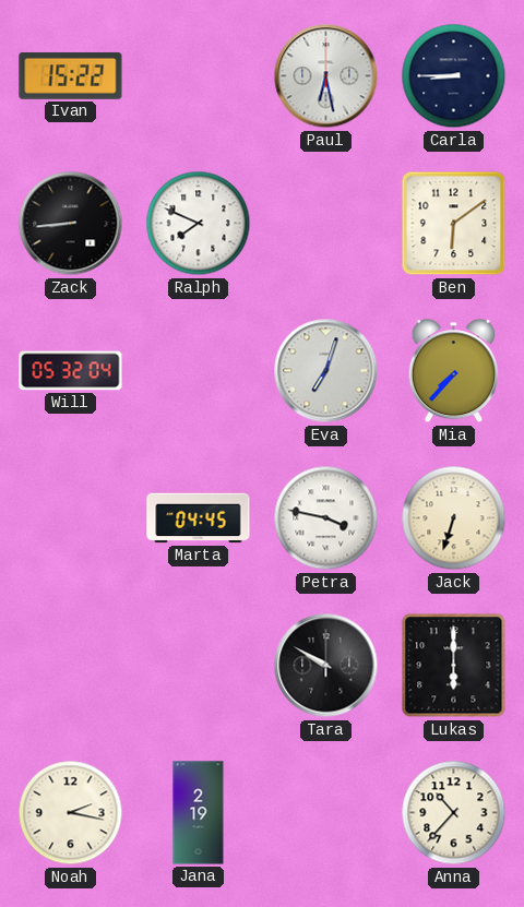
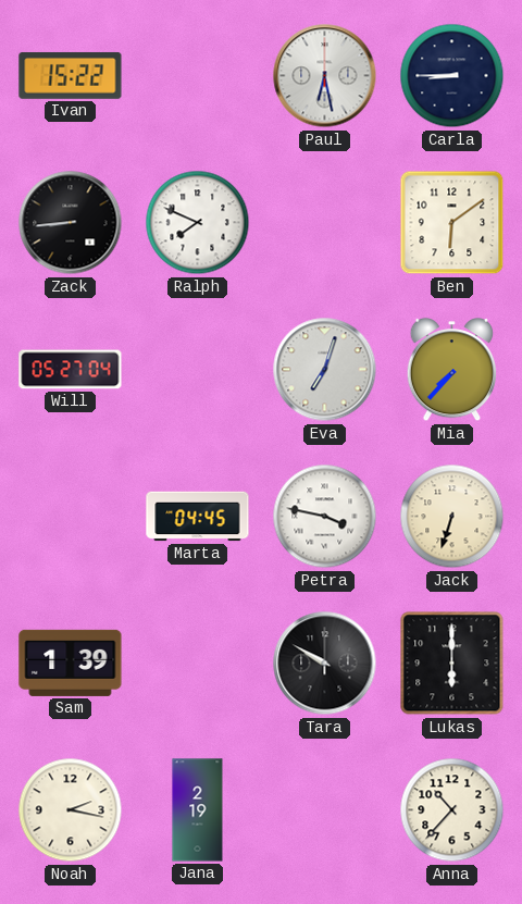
Will: 05:32 -> 05:27
Sam: none -> 1:39
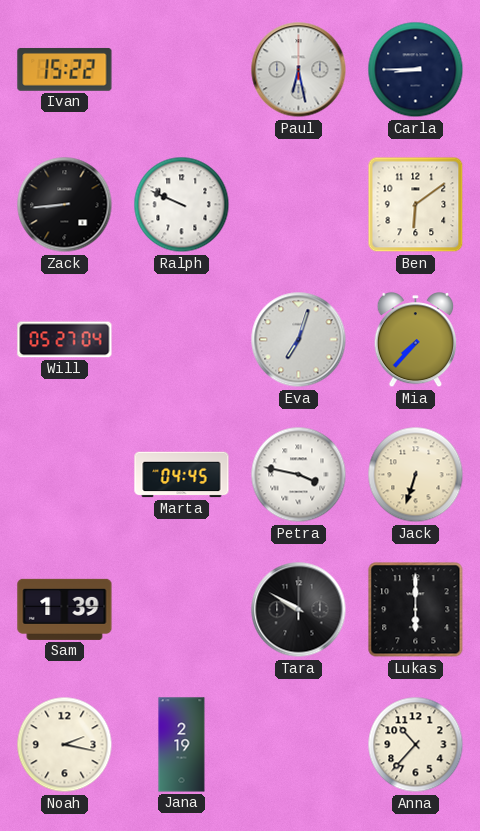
Ralph: 7:49 -> 9:49
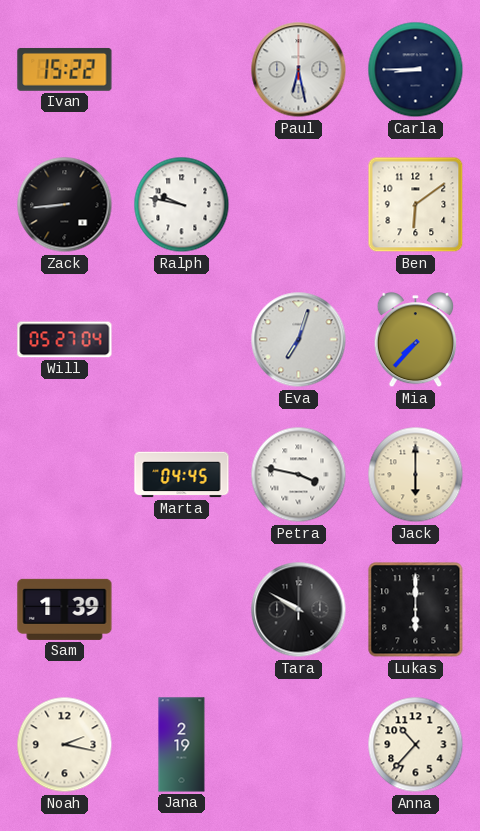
Ralph: 9:49 -> 9:47
Jack: 6:33 -> 6:00
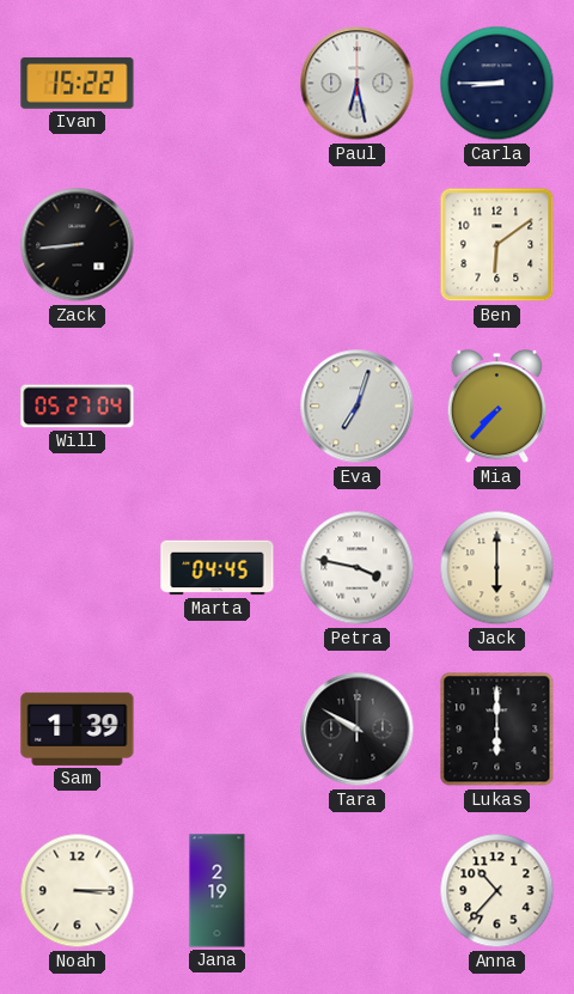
Ralph: 9:47 -> none
Noah: 2:17 -> 3:15
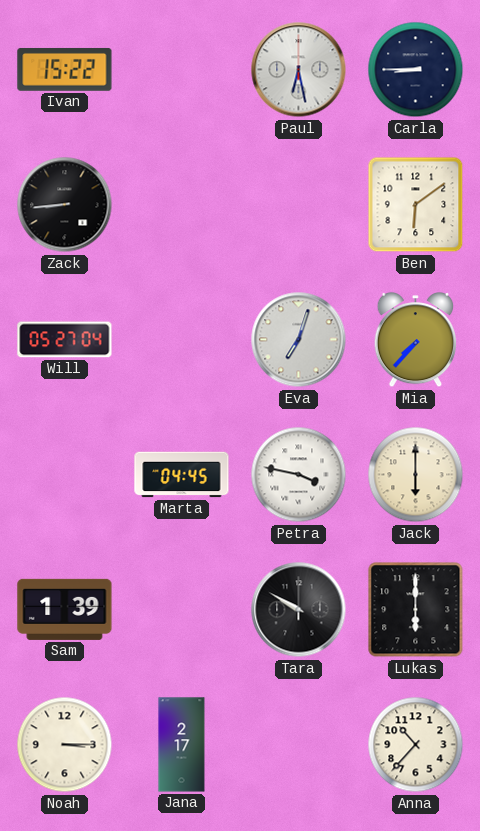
Jana: 2:19 -> 2:17
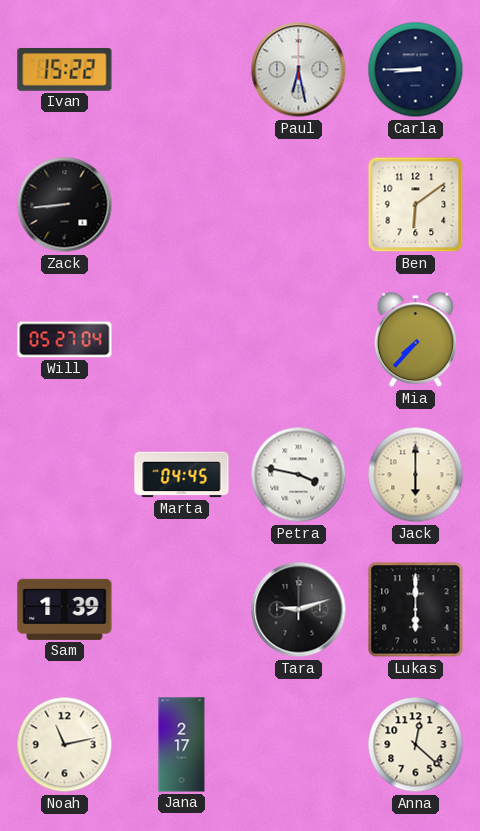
Eva: 7:03 -> none
Tara: 9:50 -> 9:12
Noah: 3:15 -> 11:13
Anna: 10:37 -> 12:22
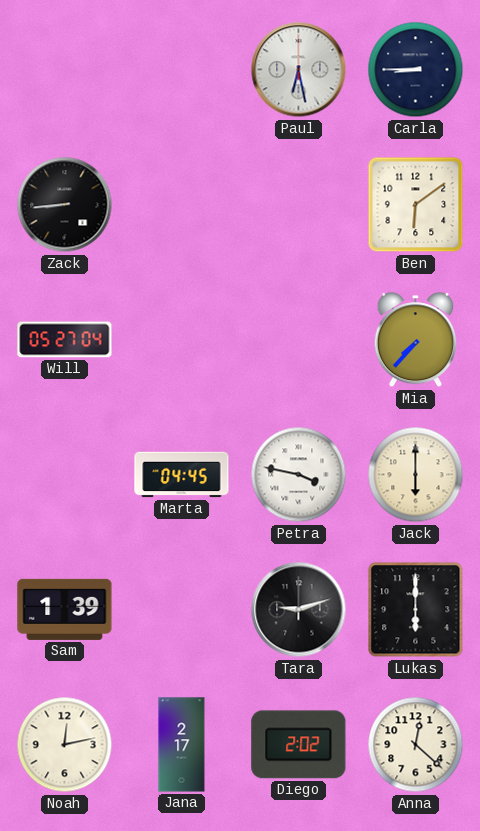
Ivan: 15:22 -> none
Noah: 11:13 -> 12:13
Diego: none -> 2:02
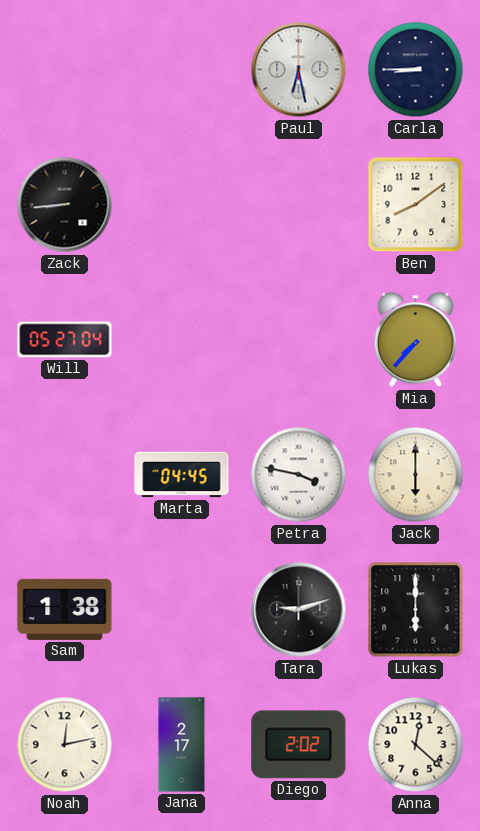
Ben: 6:09 -> 8:09
Sam: 1:39 -> 1:38
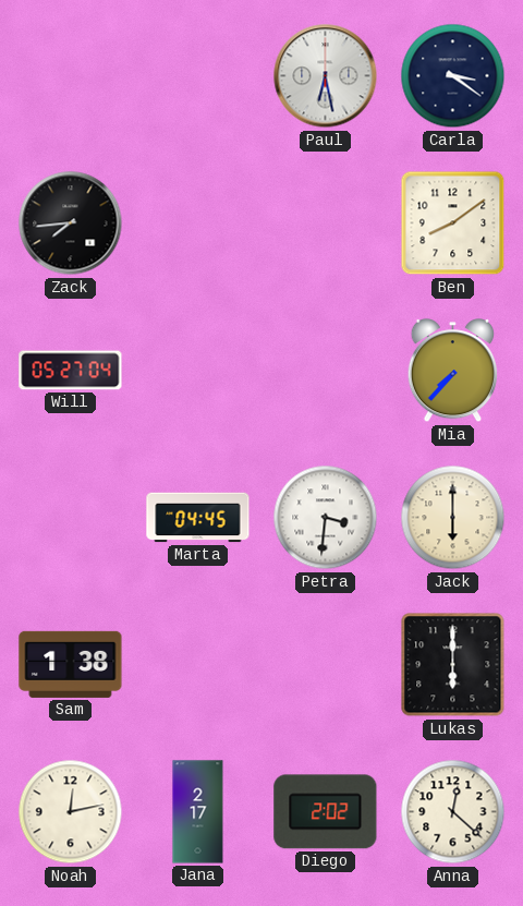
Carla: 8:45 -> 3:21
Zack: 8:44 -> 7:44
Petra: 3:47 -> 3:31
Tara: 9:12 -> none
